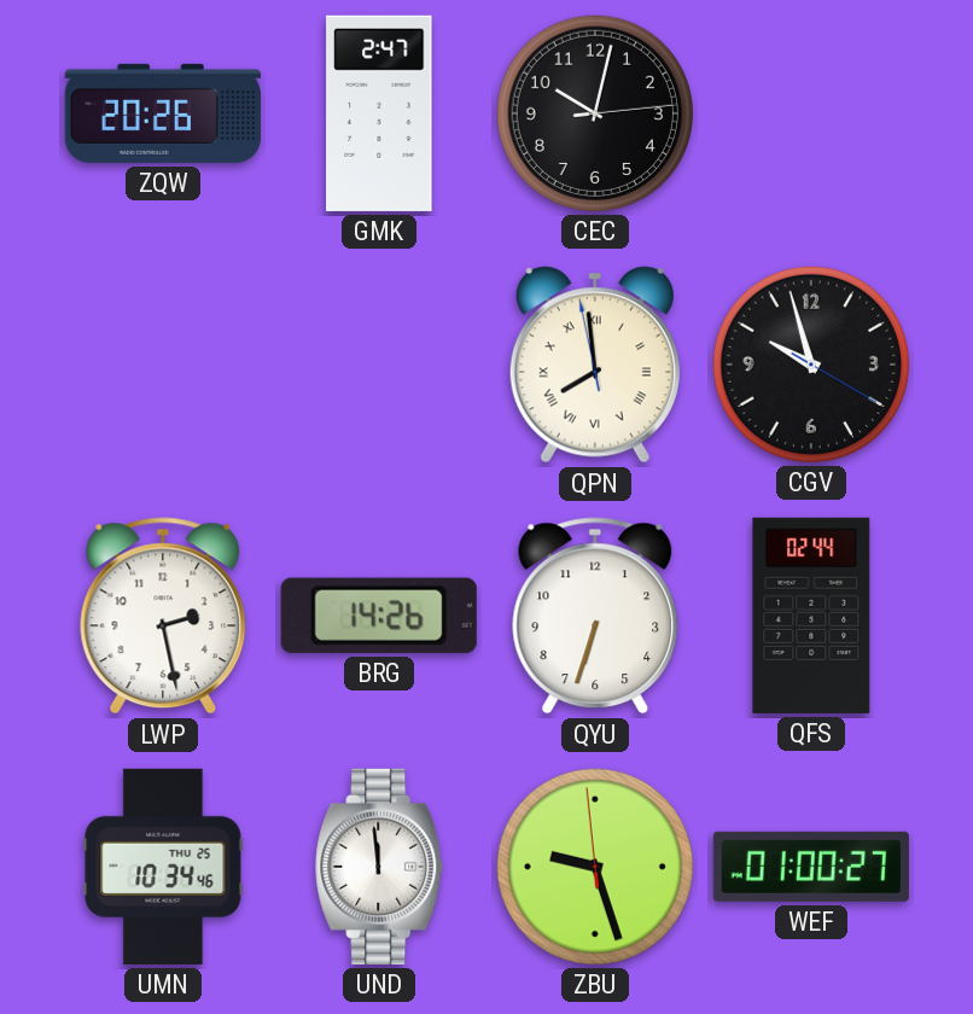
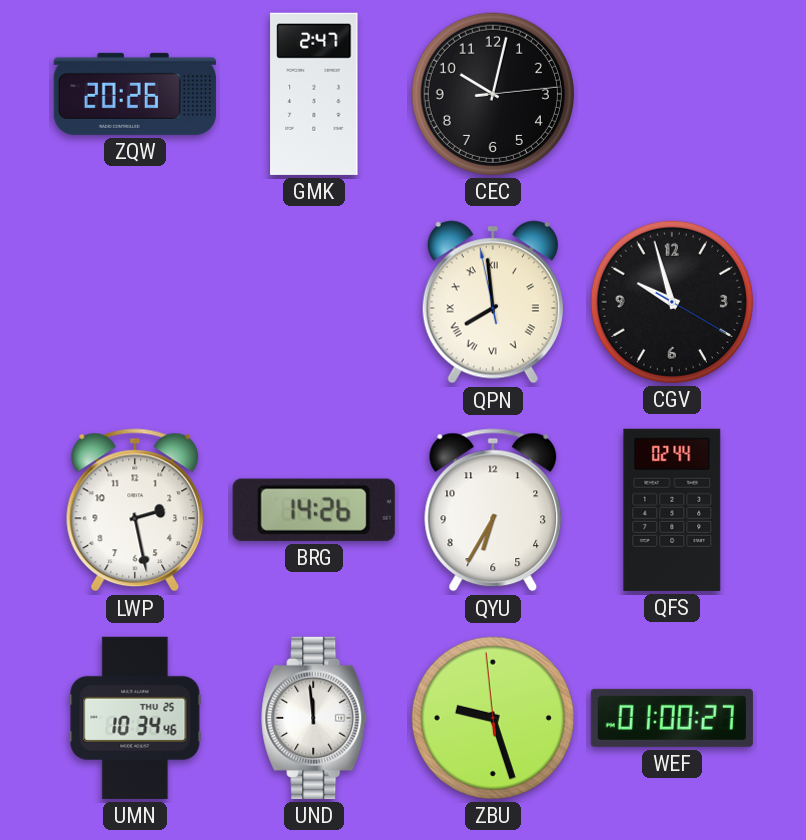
QYU: 6:33 -> 6:35
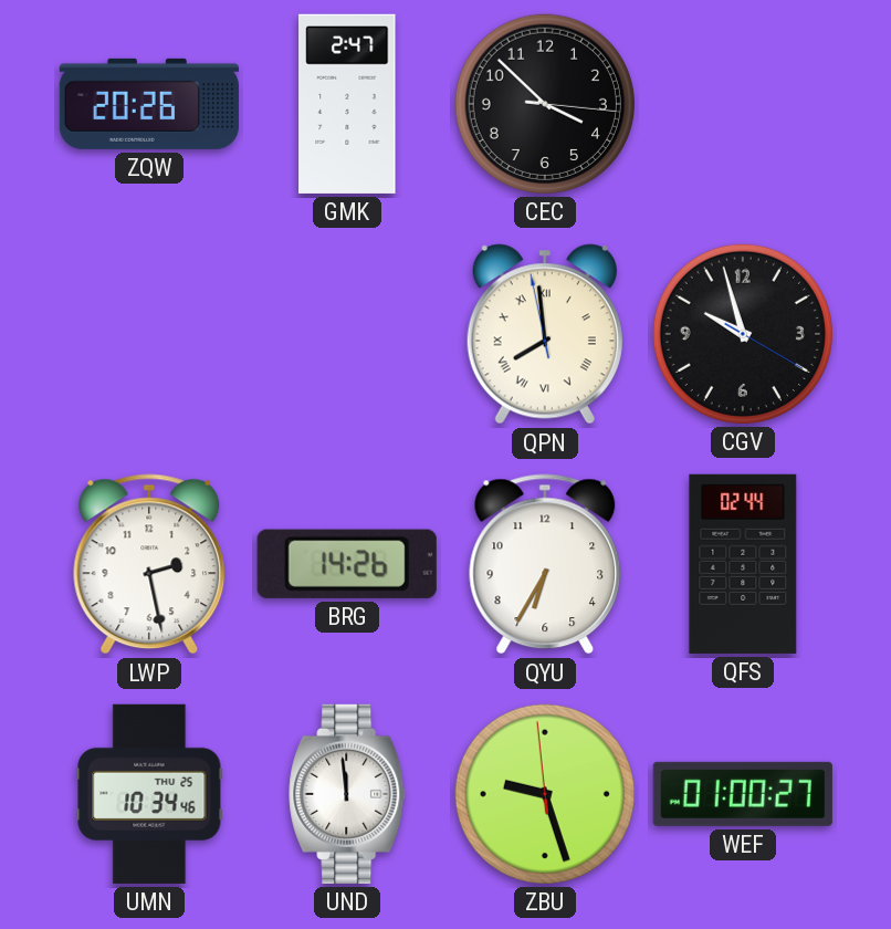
CEC: 10:02 -> 3:52
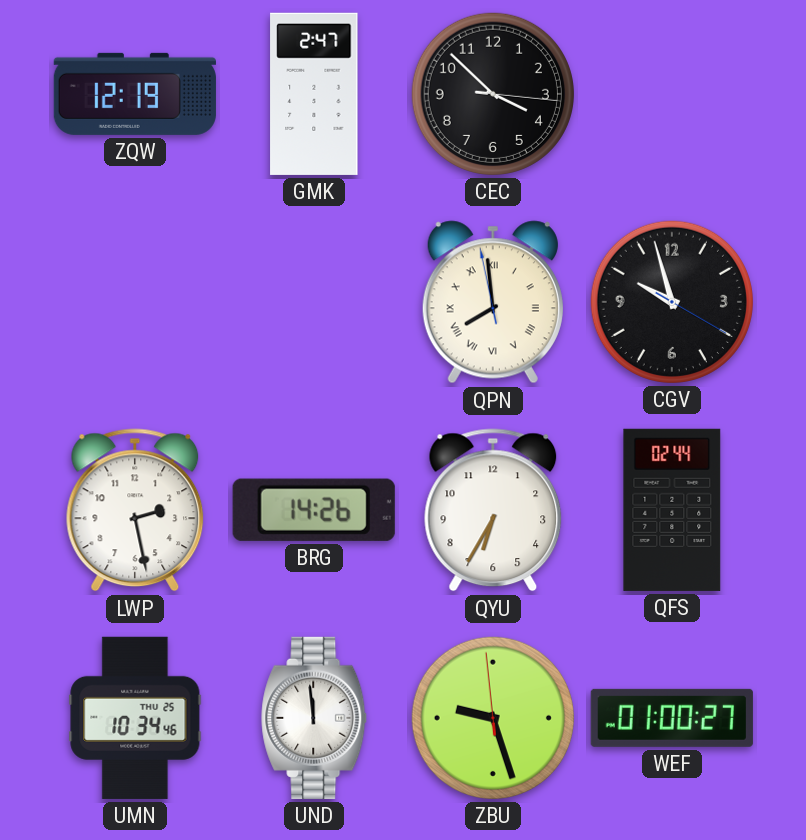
ZQW: 20:26 -> 12:19
